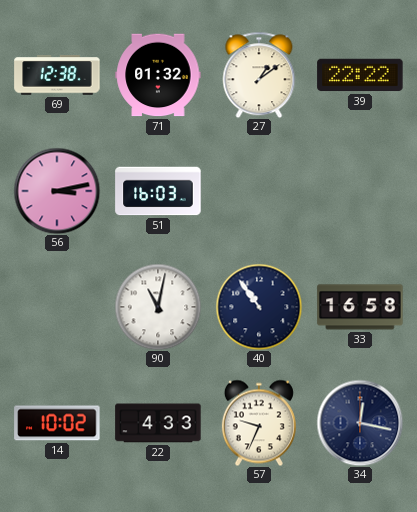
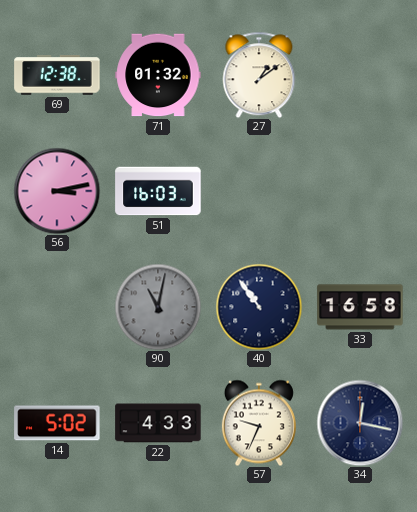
39: 22:22 -> none
90 dial: white -> grey
14: 10:02 -> 5:02
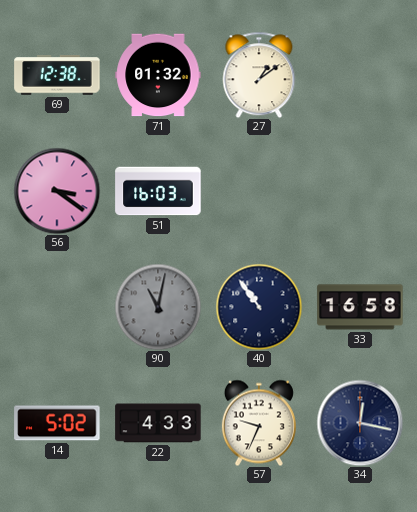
56: 3:13 -> 3:21
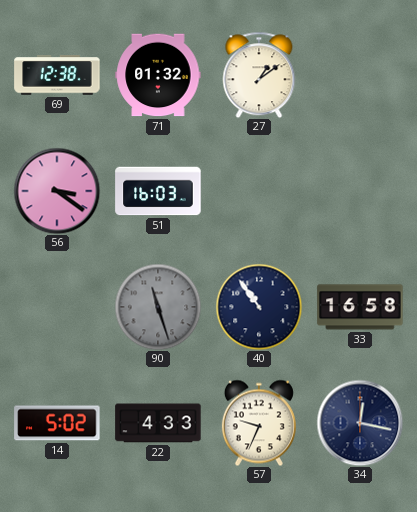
90: 11:02 -> 11:27
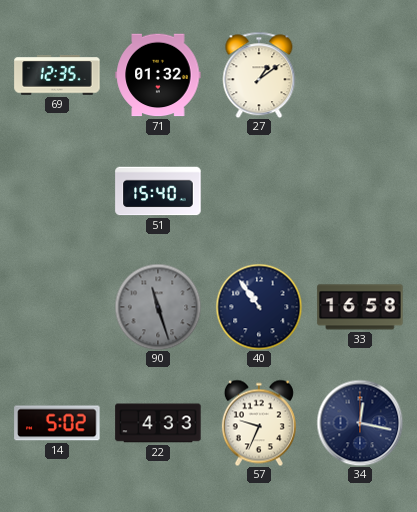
69: 12:38 -> 12:35
56: 3:21 -> none
51: 16:03 -> 15:40
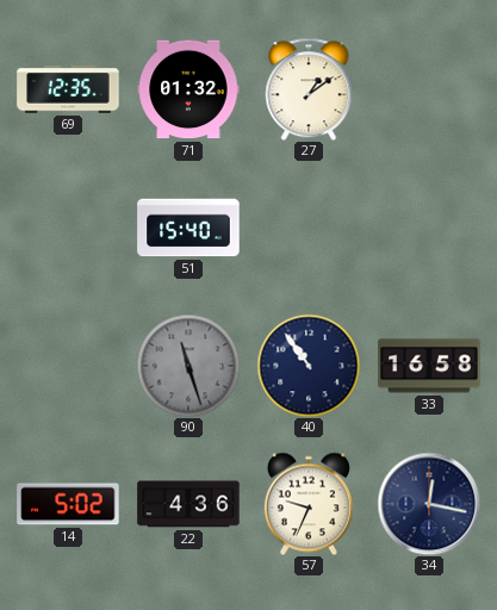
22: 4:33 -> 4:36
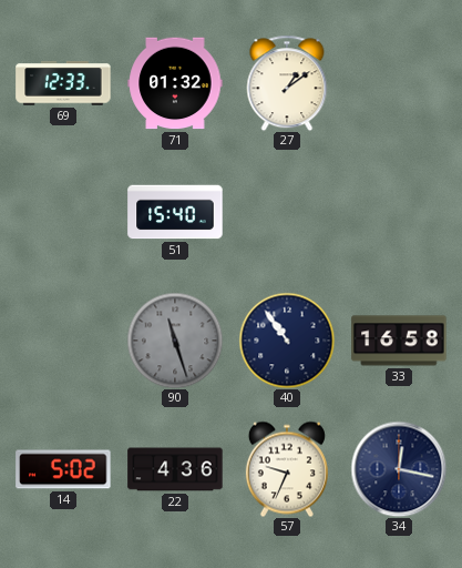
69: 12:35 -> 12:33
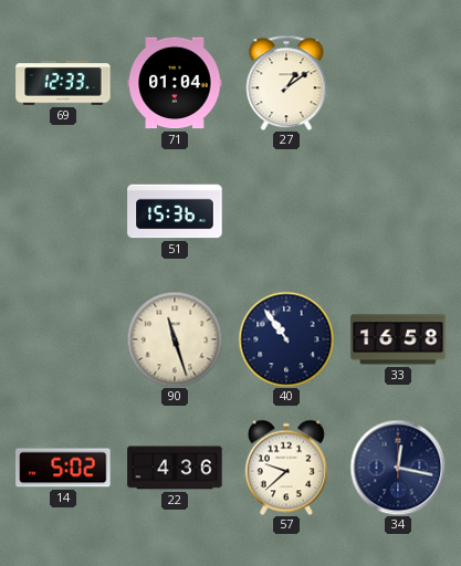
71: 01:32 -> 01:04
51: 15:40 -> 15:36
90 dial: grey -> cream
57: 9:34 -> 9:38
